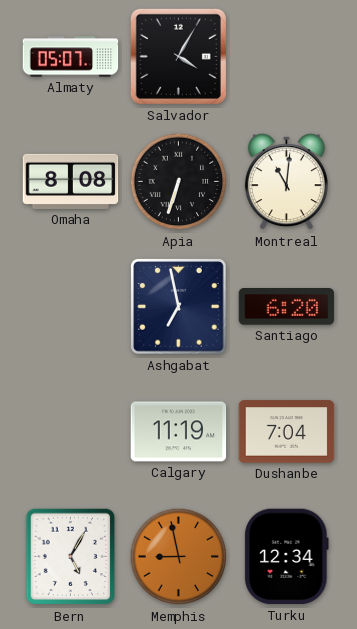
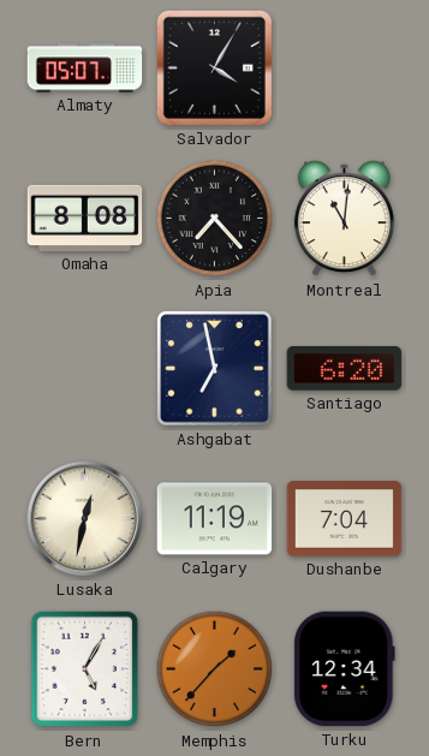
Apia: 6:33 -> 7:23
Lusaka: none -> 12:32
Memphis: 8:58 -> 1:37
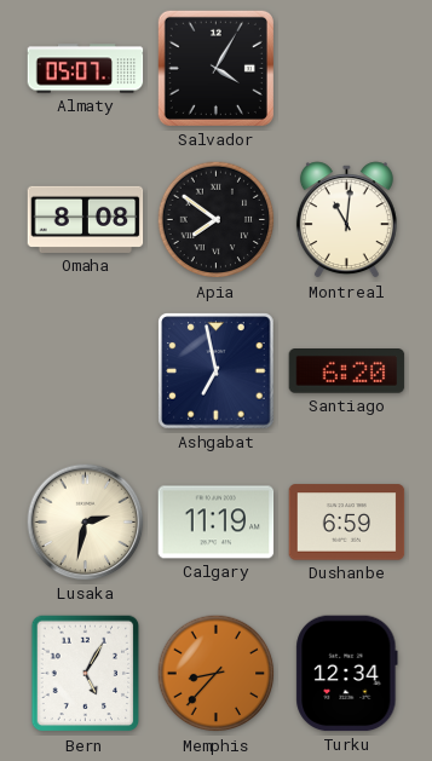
Apia: 7:23 -> 7:51
Lusaka: 12:32 -> 2:32
Dushanbe: 7:04 -> 6:59
Memphis: 1:37 -> 8:37
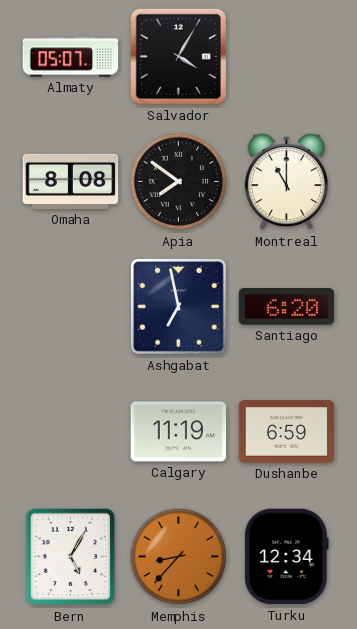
Montreal: 11:01 -> 11:00
Lusaka: 2:32 -> none
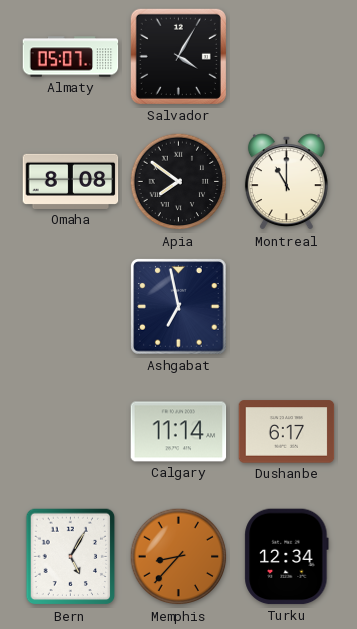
Santiago: 6:20 -> none
Calgary: 11:19 -> 11:14
Dushanbe: 6:59 -> 6:17
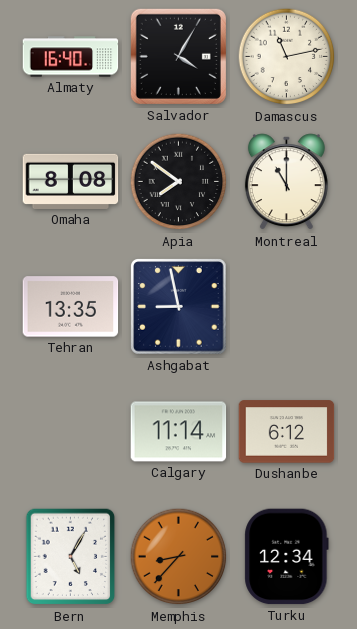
Almaty: 05:07 -> 16:40
Damascus: none -> 11:13
Tehran: none -> 13:35
Ashgabat: 6:58 -> 8:58
Dushanbe: 6:17 -> 6:12
